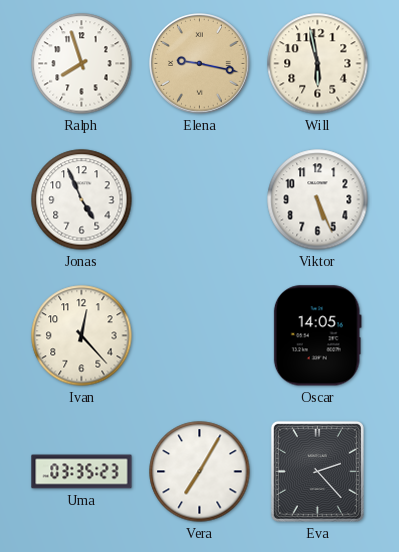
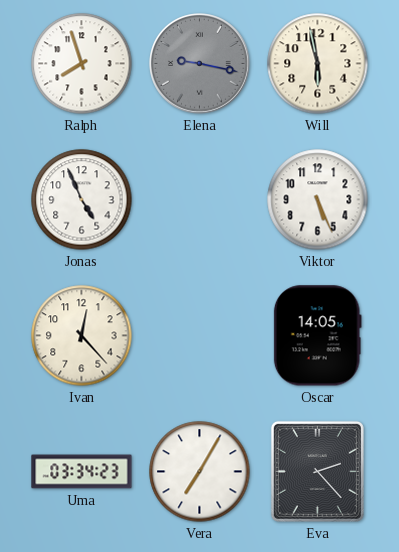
Elena dial: champagne -> grey
Uma: 03:35 -> 03:34
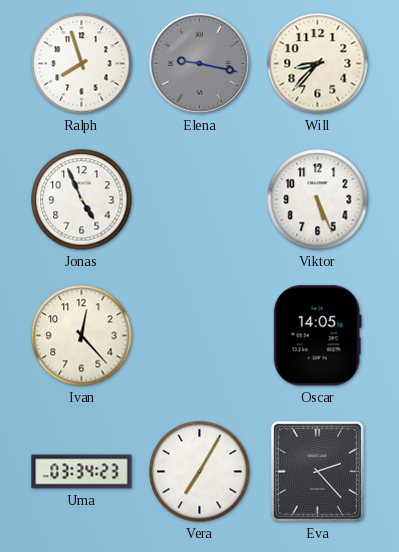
Will: 5:58 -> 8:37
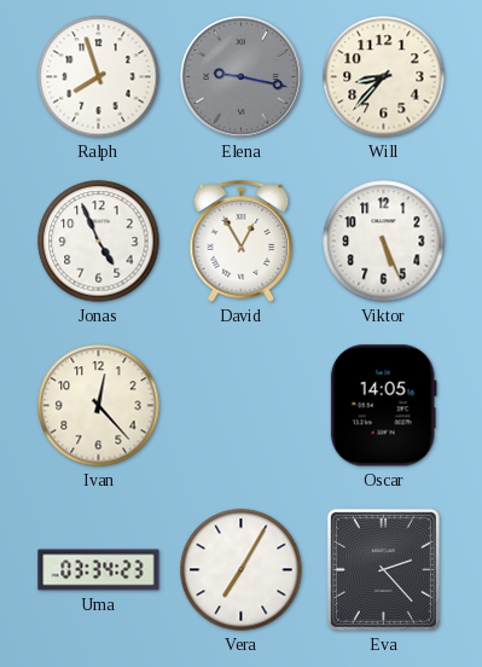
David: none -> 12:55
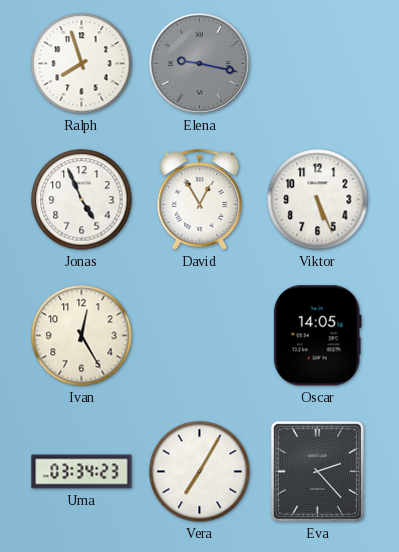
Will: 8:37 -> none
Ivan: 12:23 -> 12:25
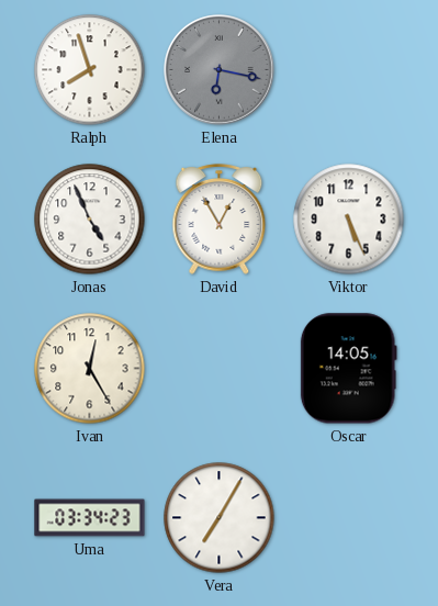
Elena: 9:17 -> 6:17
Eva: 2:23 -> none
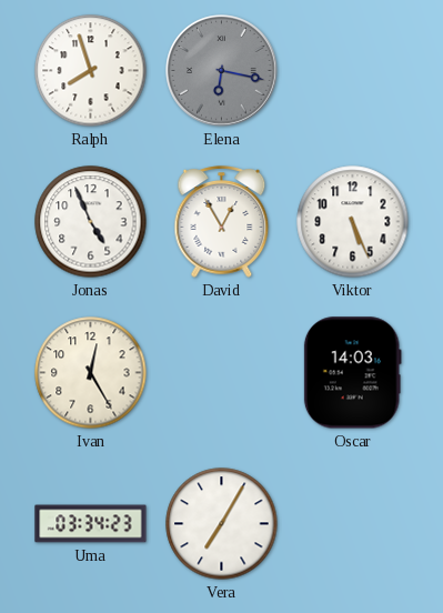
Oscar: 14:05 -> 14:03
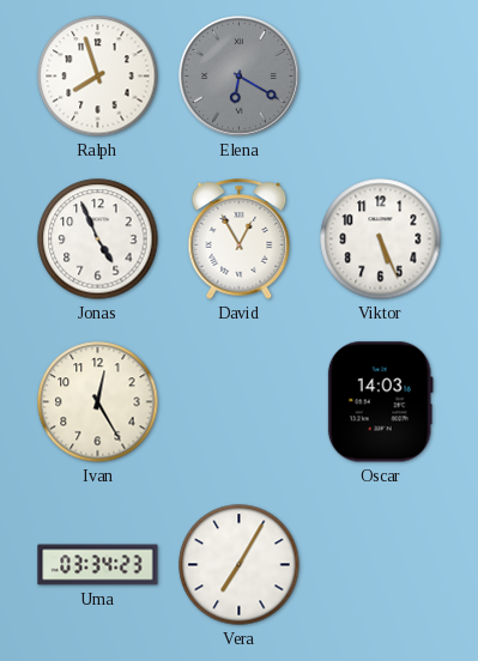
Elena: 6:17 -> 6:20
